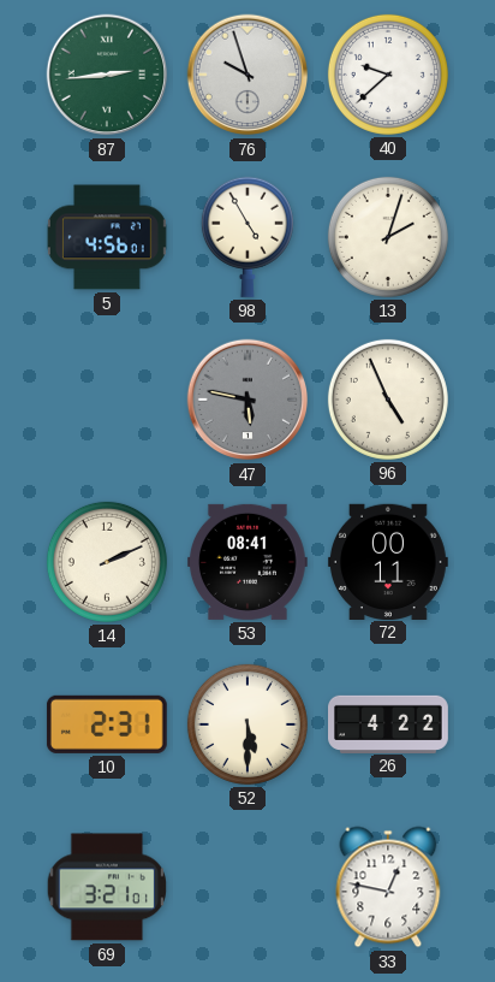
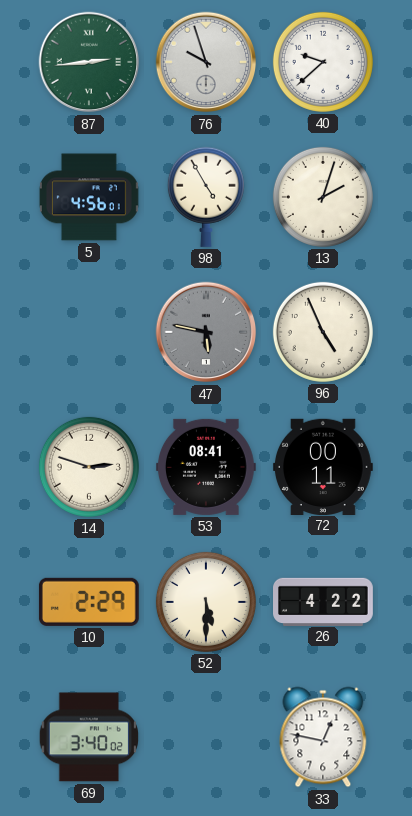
14: 2:11 -> 2:48
10: 2:31 -> 2:29
69: 3:21 -> 3:40
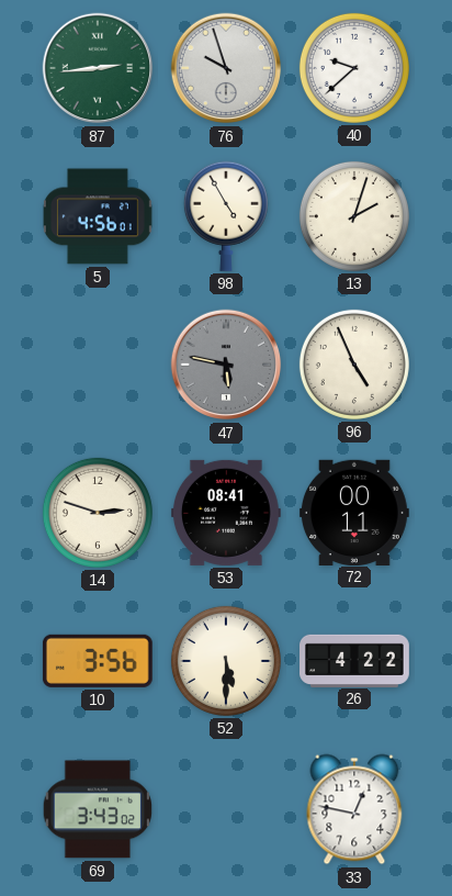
10: 2:29 -> 3:56
69: 3:40 -> 3:43
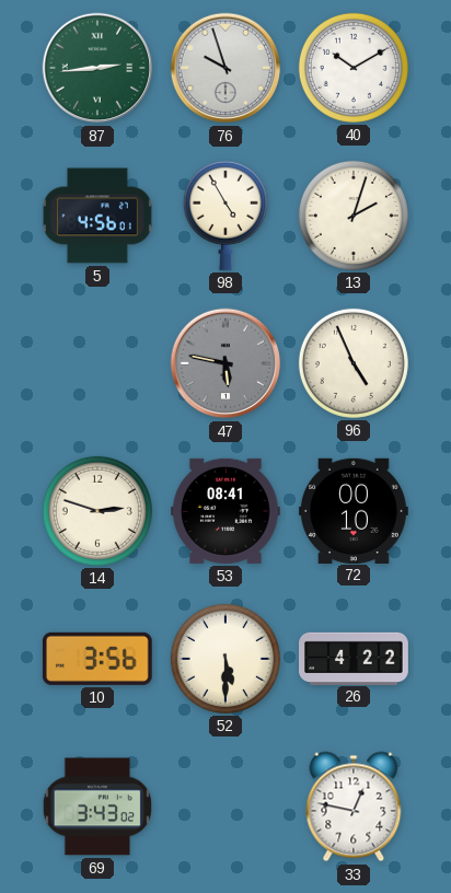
40: 9:38 -> 10:10
72: 00:11 -> 00:10
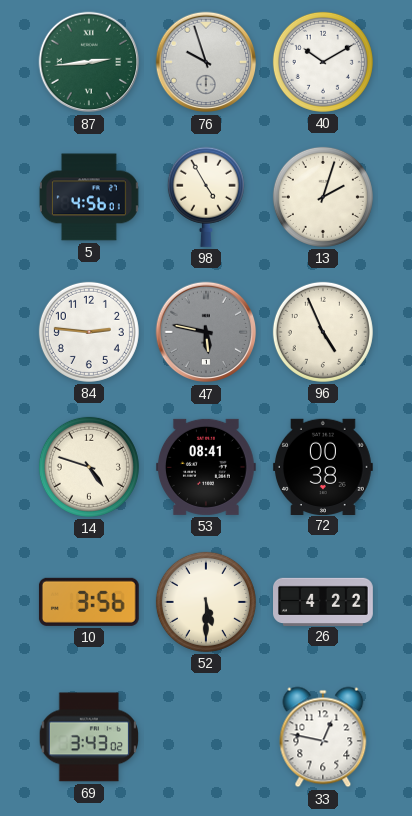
84: none -> 2:46
14: 2:48 -> 4:48
72: 00:10 -> 00:38
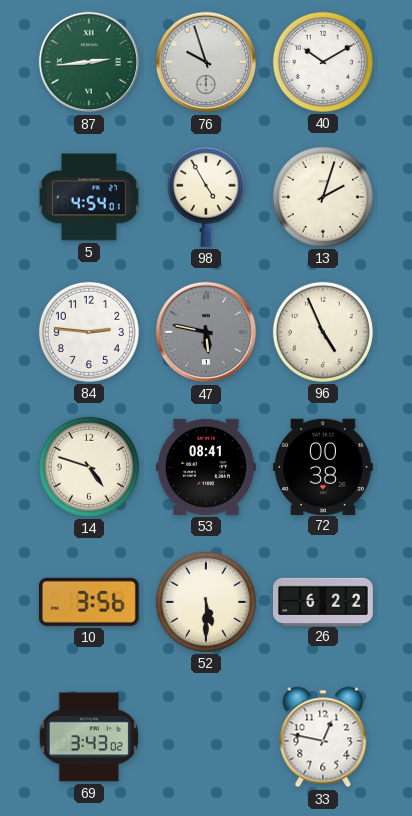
5: 4:56 -> 4:54
26: 4:22 -> 6:22
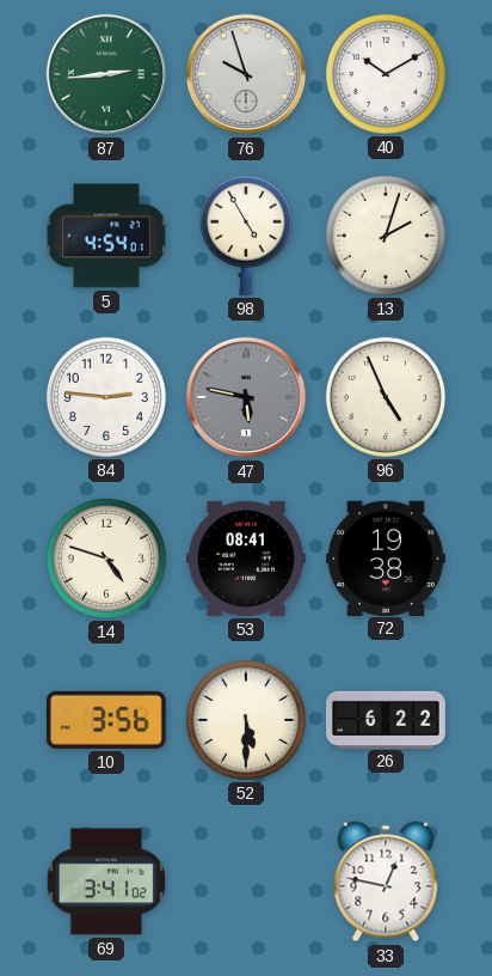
72: 00:38 -> 19:38
69: 3:43 -> 3:41
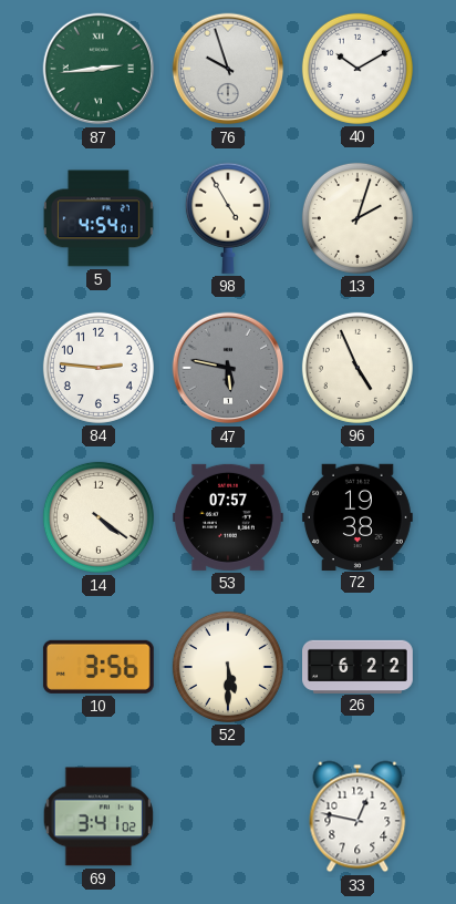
14: 4:48 -> 4:21
53: 08:41 -> 07:57
